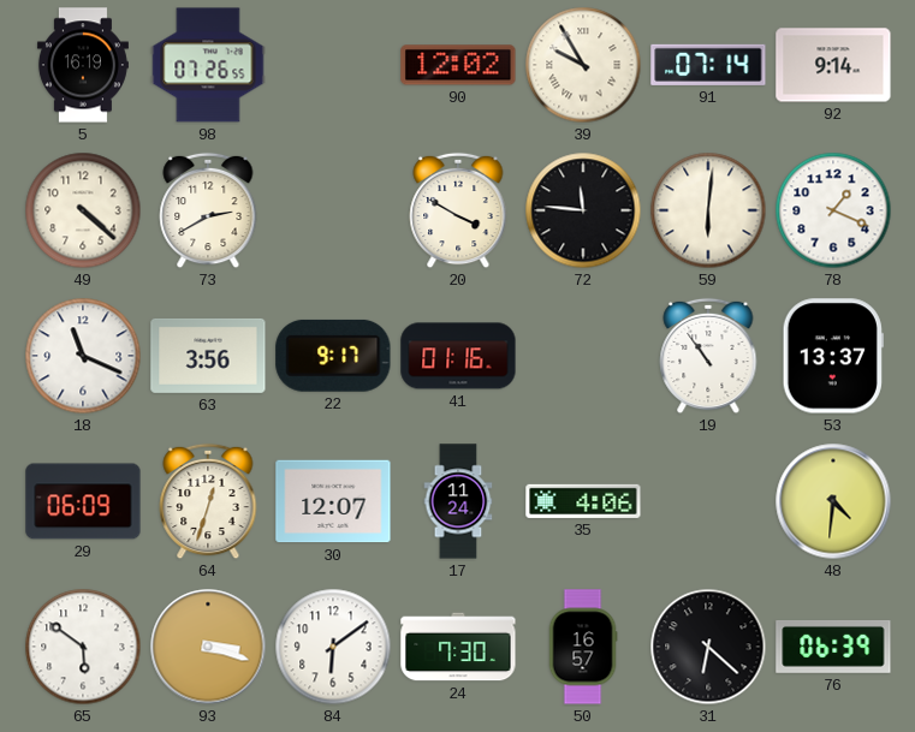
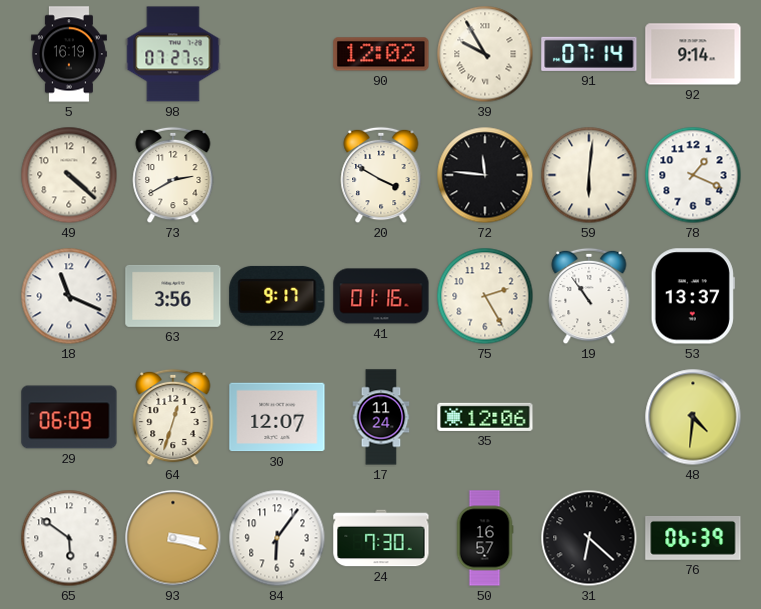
98: 07:26 -> 07:27
75: none -> 2:25
35: 4:06 -> 12:06
84: 6:09 -> 6:06
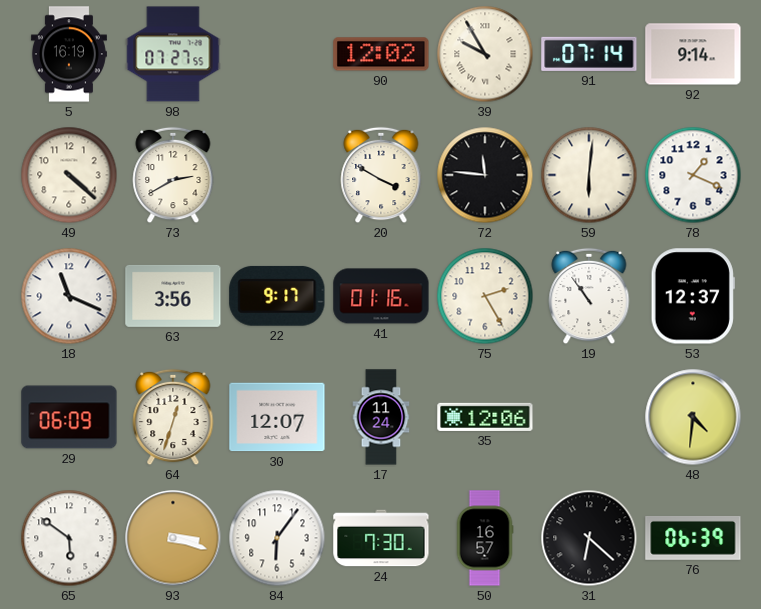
53: 13:37 -> 12:37
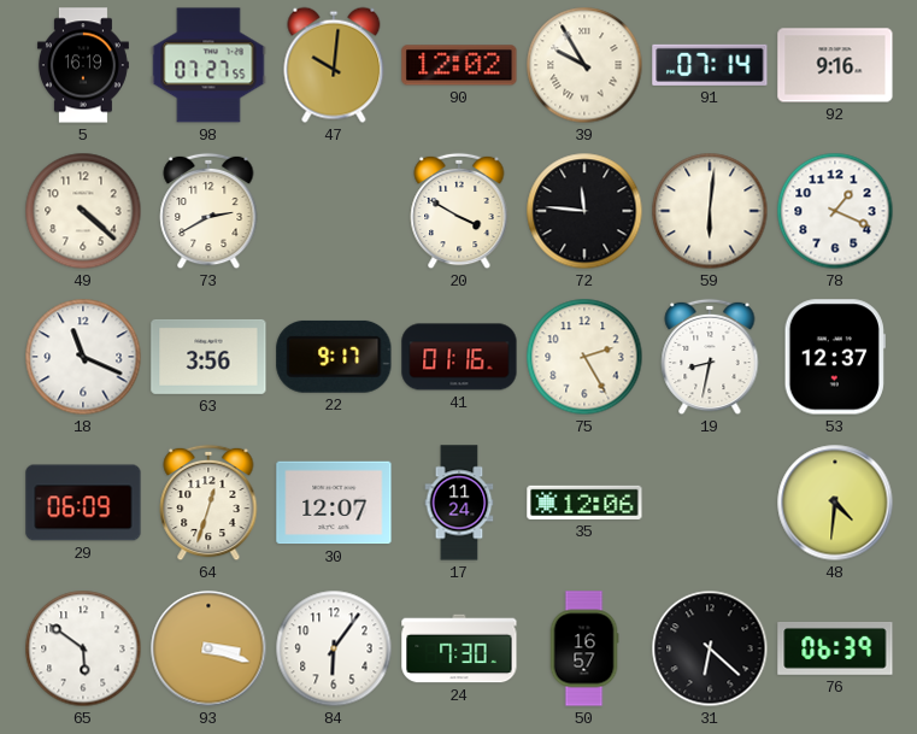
47: none -> 10:01
92: 9:14 -> 9:16
19: 10:54 -> 8:32
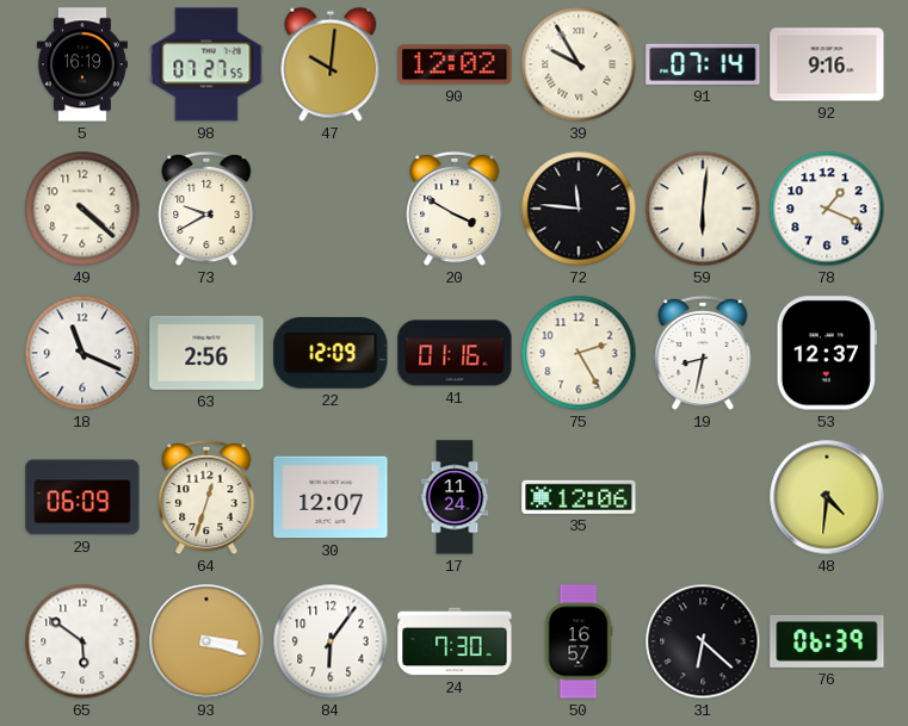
73: 2:40 -> 9:40
63: 3:56 -> 2:56
22: 9:17 -> 12:09
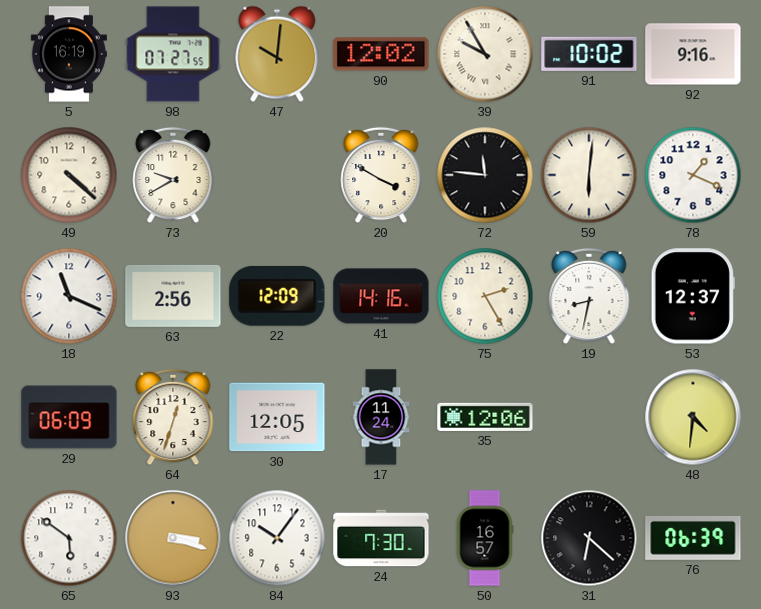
91: 07:14 -> 10:02
41: 01:16 -> 14:16
30: 12:07 -> 12:05
84: 6:06 -> 10:06
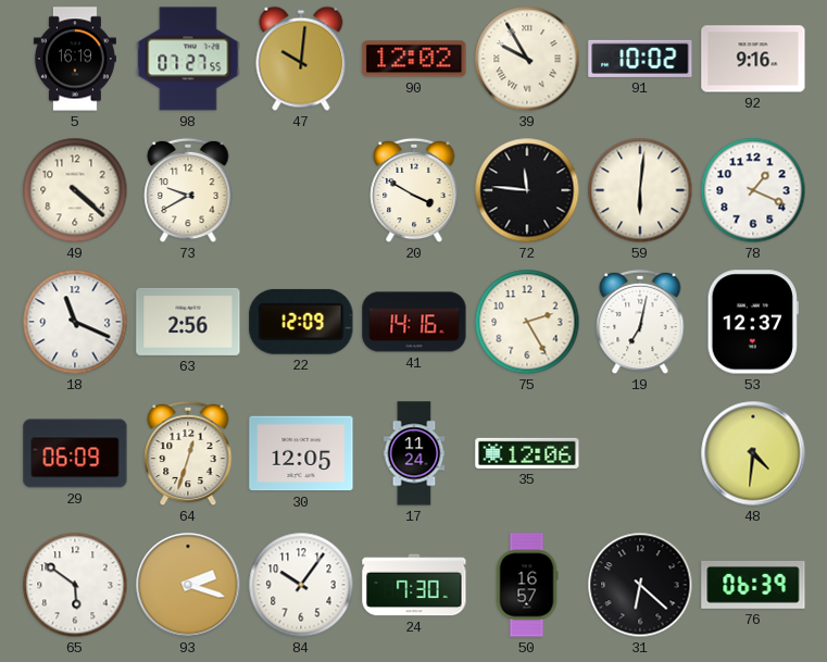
19: 8:32 -> 7:02
93: 3:18 -> 2:18
